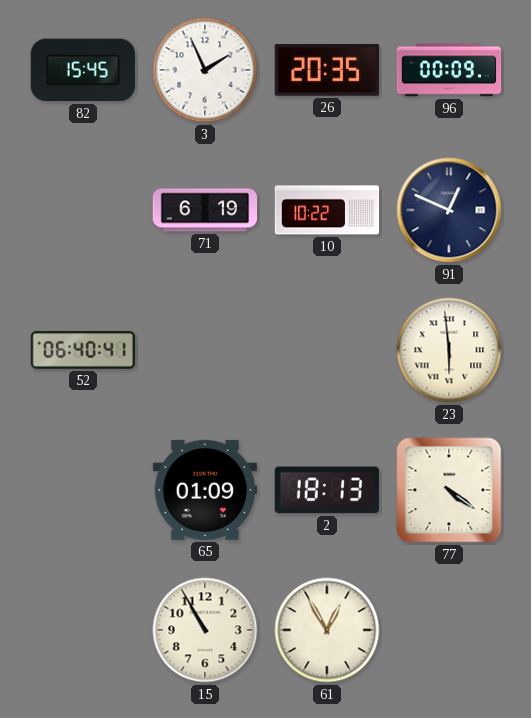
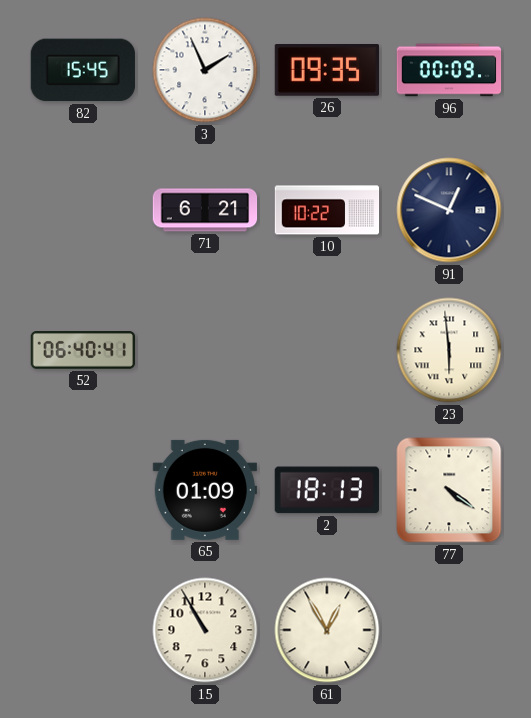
26: 20:35 -> 09:35
71: 6:19 -> 6:21
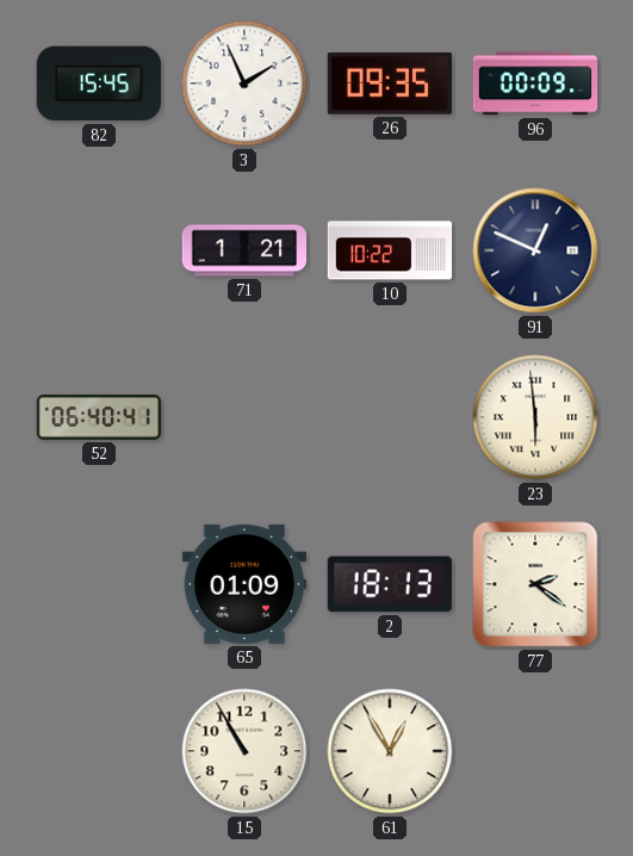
71: 6:21 -> 1:21
77: 4:21 -> 2:21
